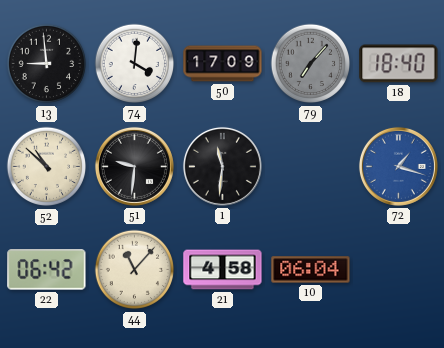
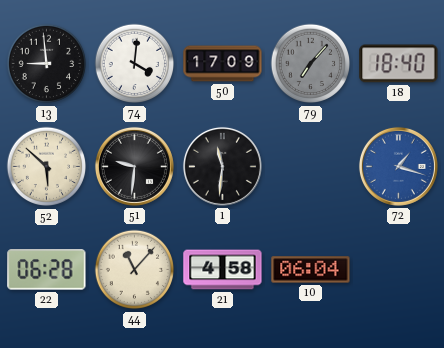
52: 10:52 -> 5:52
22: 06:42 -> 06:28
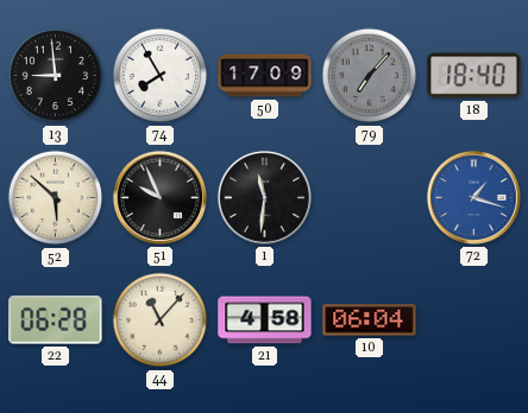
74: 4:01 -> 7:55
51: 9:31 -> 9:56
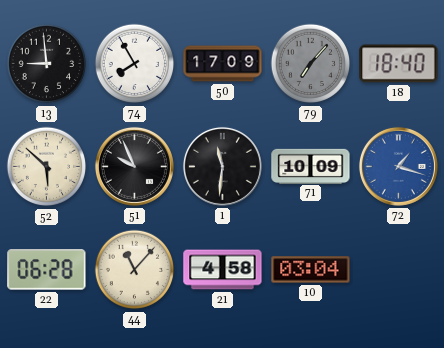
71: none -> 10:09
10: 06:04 -> 03:04
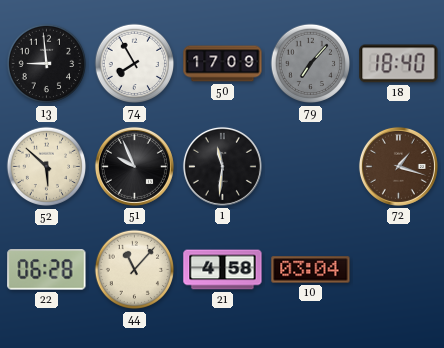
71: 10:09 -> none
72 dial: blue -> brown
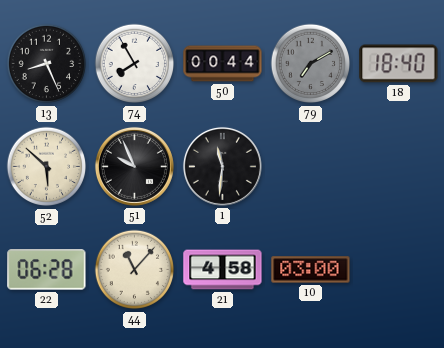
13: 8:59 -> 8:26
50: 17:09 -> 00:44
79: 7:07 -> 7:10
72: 1:18 -> none
10: 03:04 -> 03:00
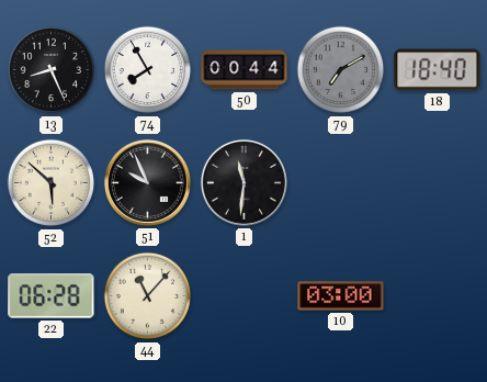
21: 4:58 -> none
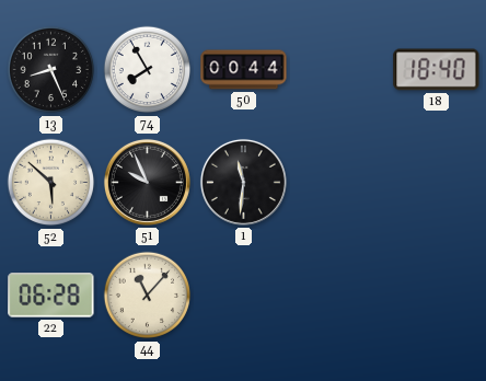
79: 7:10 -> none
10: 03:00 -> none
